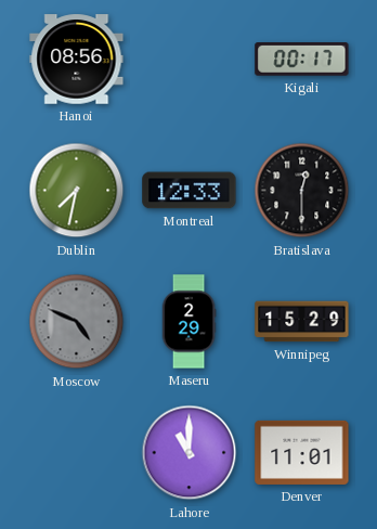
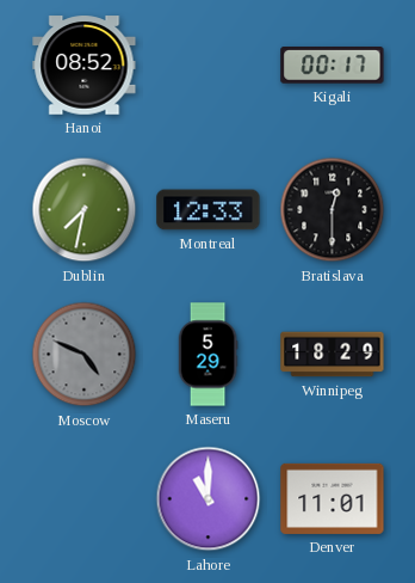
Hanoi: 08:56 -> 08:52
Maseru: 2:29 -> 5:29
Winnipeg: 15:29 -> 18:29
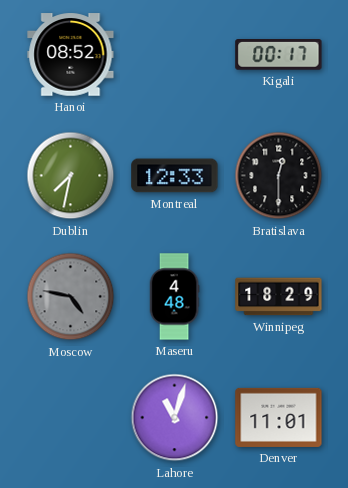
Moscow: 4:49 -> 4:47
Maseru: 5:29 -> 4:48
Lahore: 11:00 -> 11:03
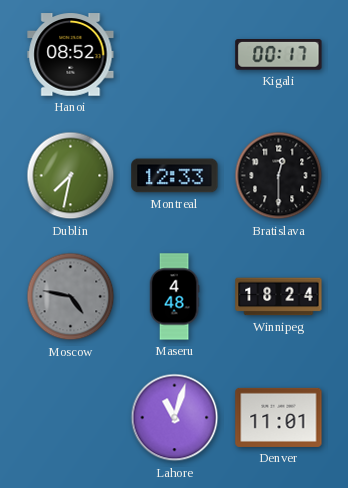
Winnipeg: 18:29 -> 18:24
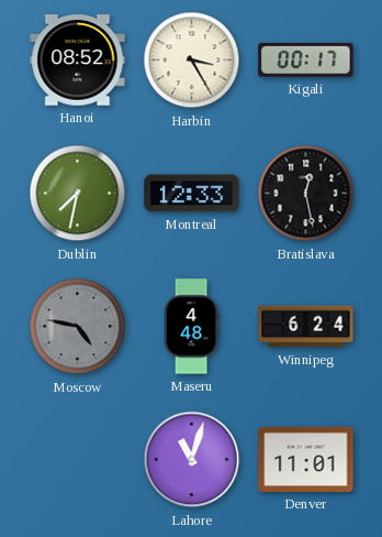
Harbin: none -> 3:25
Bratislava: 12:30 -> 12:28
Winnipeg: 18:24 -> 6:24
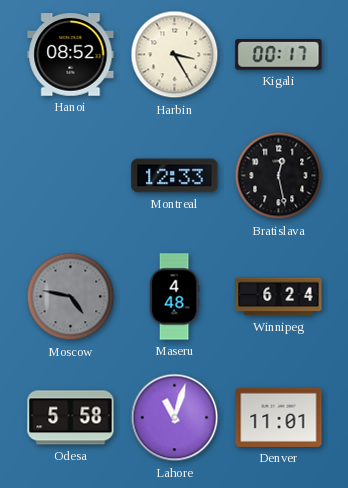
Dublin: 7:32 -> none
Odesa: none -> 5:58
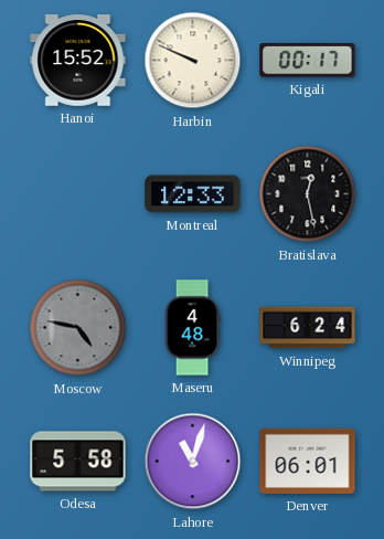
Hanoi: 08:52 -> 15:52
Harbin: 3:25 -> 9:49
Denver: 11:01 -> 06:01
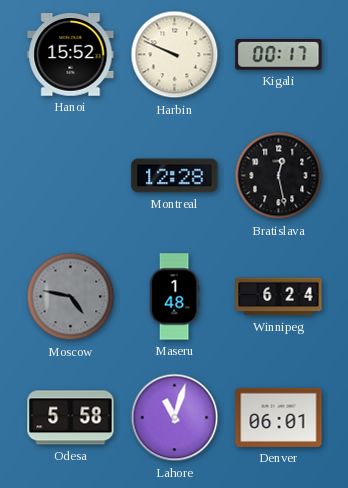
Montreal: 12:33 -> 12:28
Maseru: 4:48 -> 1:48
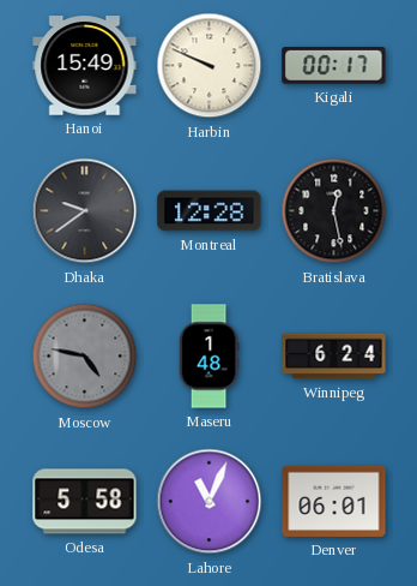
Hanoi: 15:52 -> 15:49
Dhaka: none -> 9:39
Lahore: 11:03 -> 11:04
